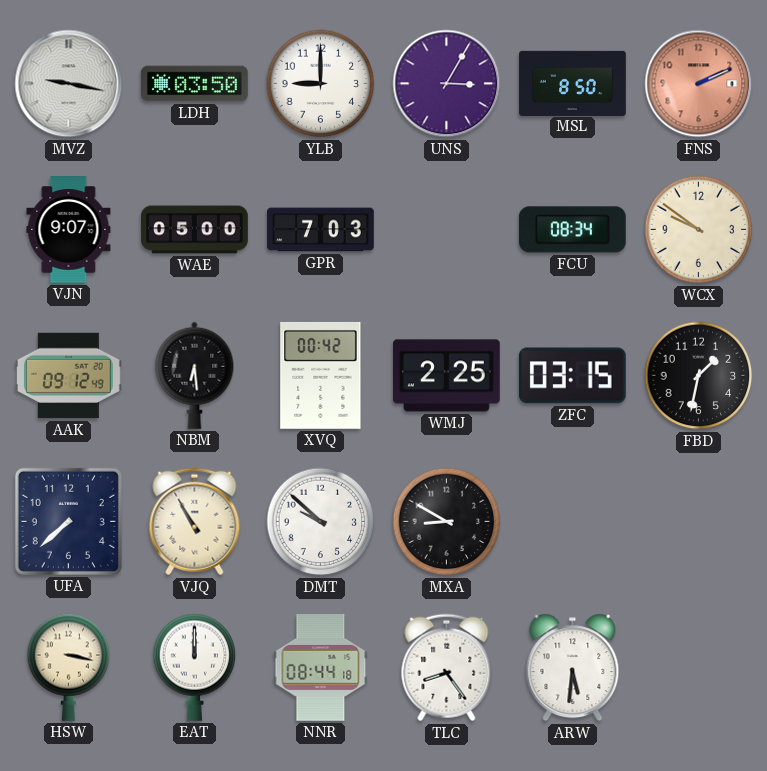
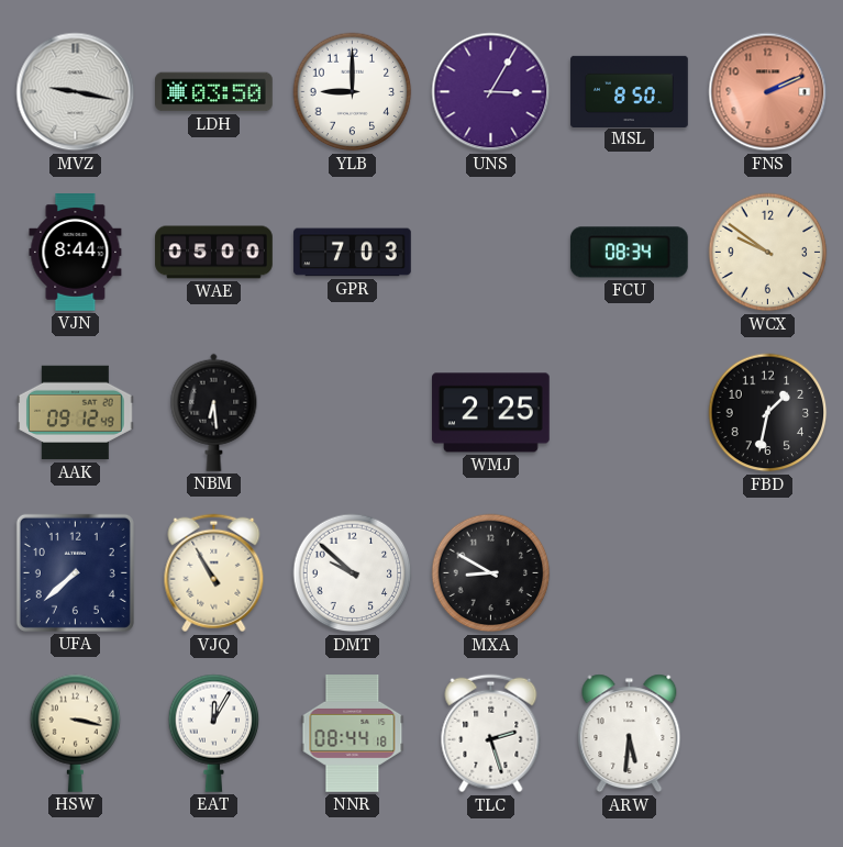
VJN: 9:07 -> 8:44
XVQ: 00:42 -> none
ZFC: 03:15 -> none
EAT: 12:00 -> 12:05
TLC: 8:24 -> 2:27
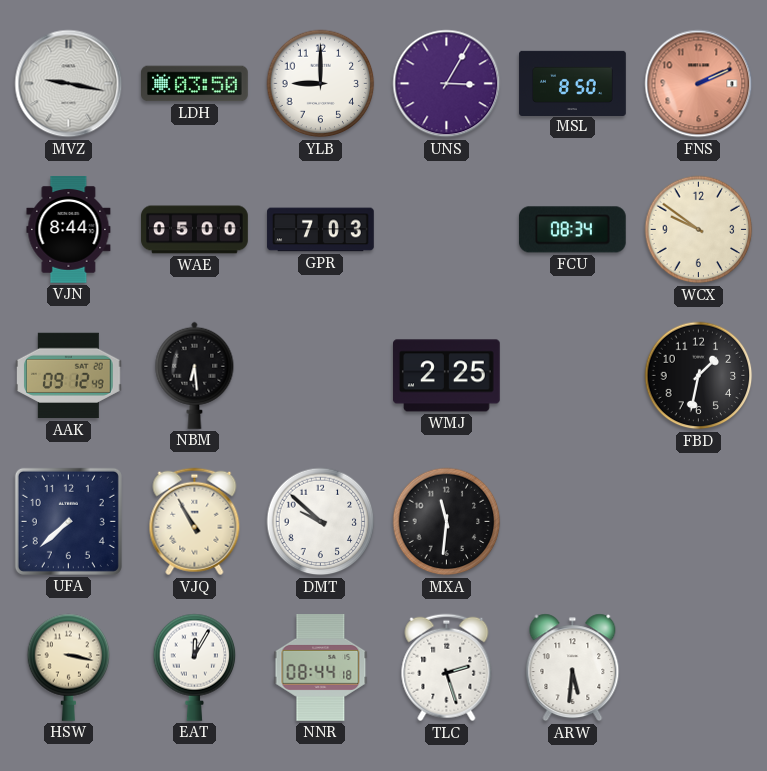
MXA: 8:50 -> 11:31
